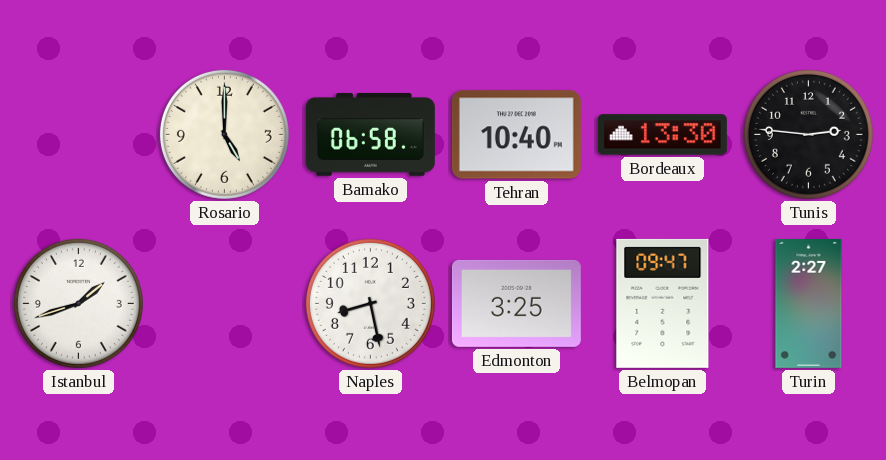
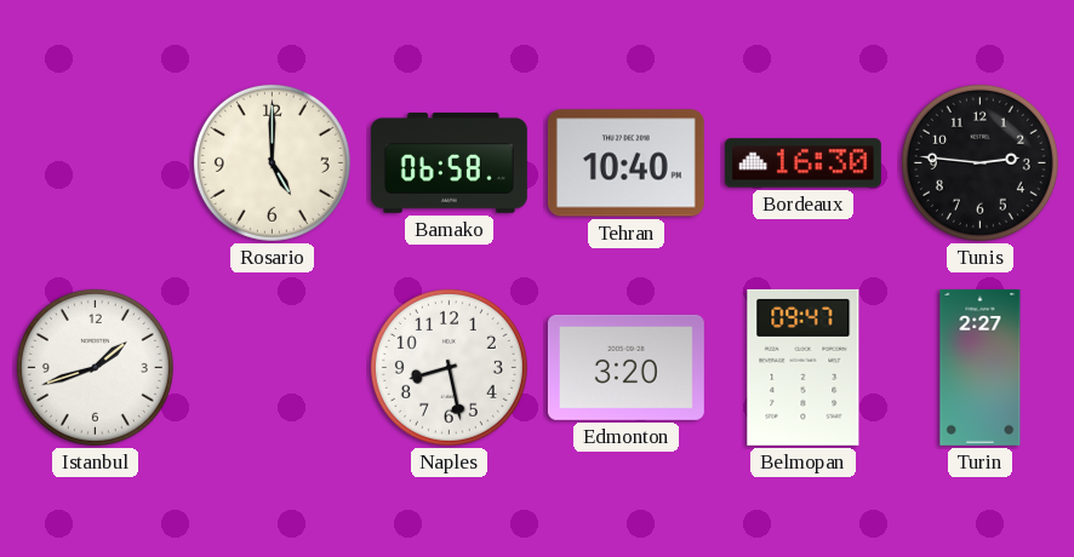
Bordeaux: 13:30 -> 16:30
Edmonton: 3:25 -> 3:20
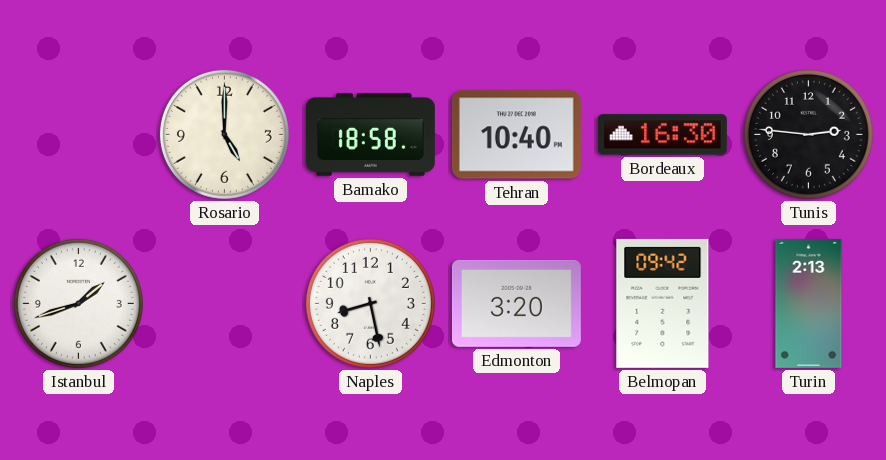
Bamako: 06:58 -> 18:58
Belmopan: 09:47 -> 09:42
Turin: 2:27 -> 2:13
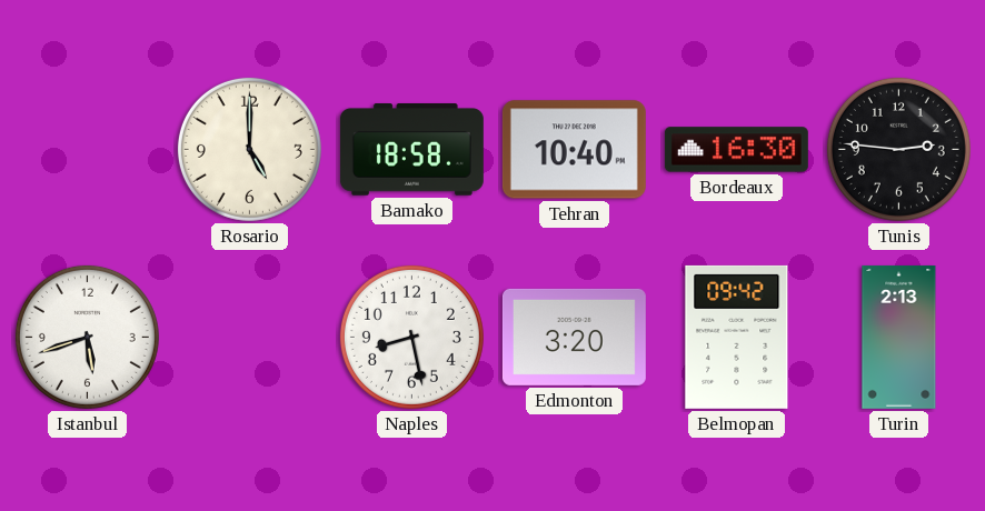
Istanbul: 1:42 -> 5:42
